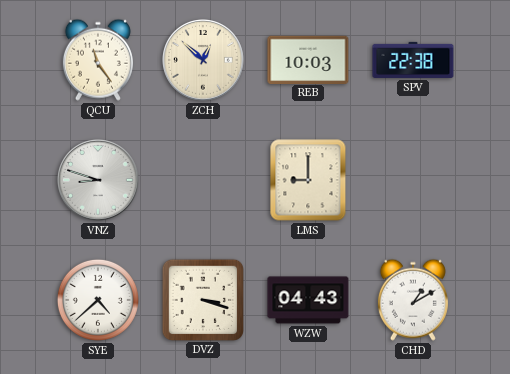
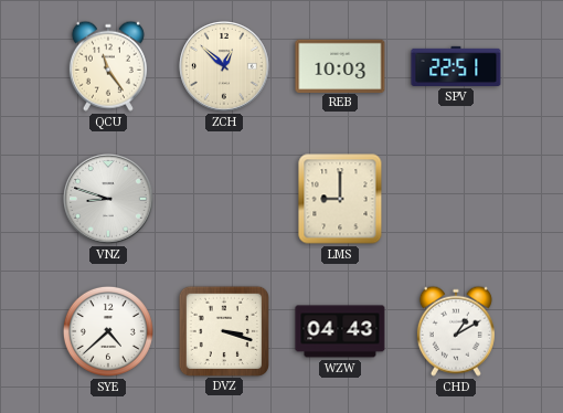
SPV: 22:38 -> 22:51
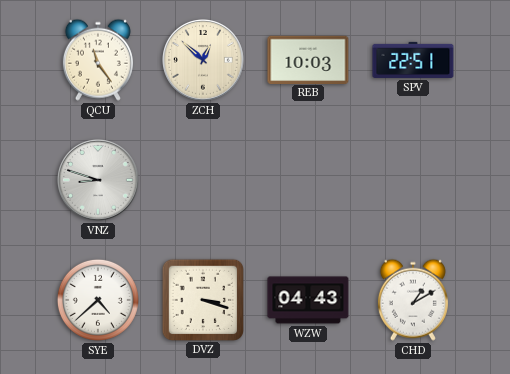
LMS: 9:00 -> none
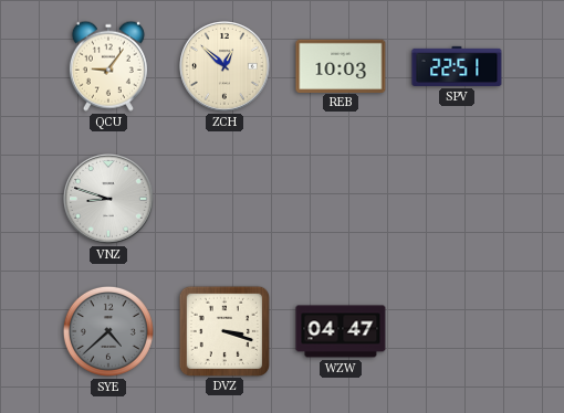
QCU: 11:24 -> 9:06
SYE dial: white -> grey
WZW: 04:43 -> 04:47
CHD: 1:10 -> none
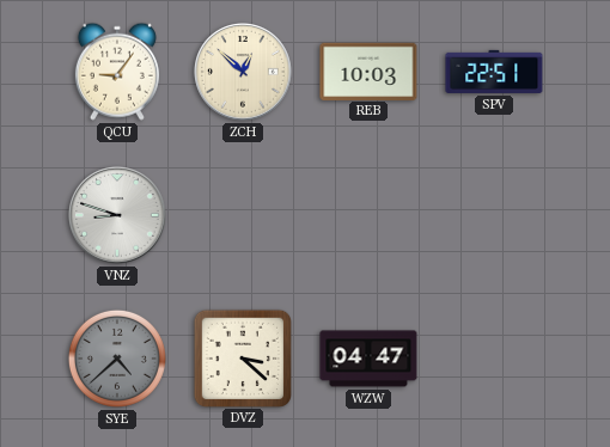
DVZ: 3:18 -> 3:22
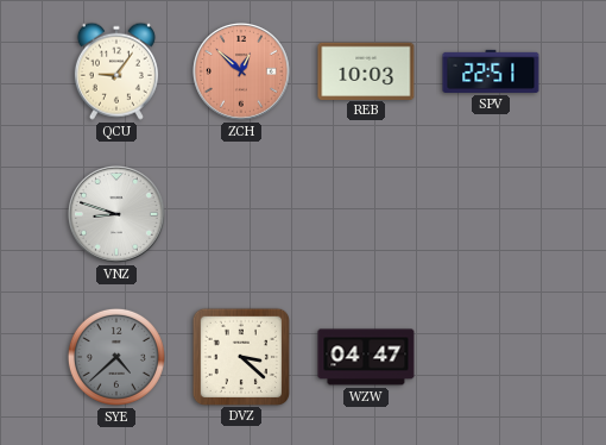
ZCH dial: cream -> salmon
